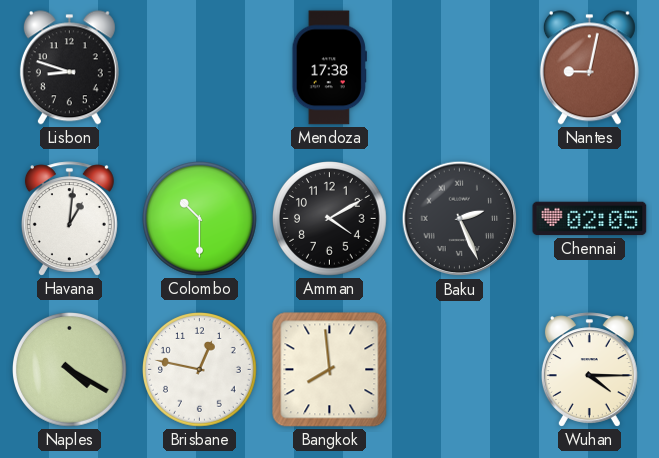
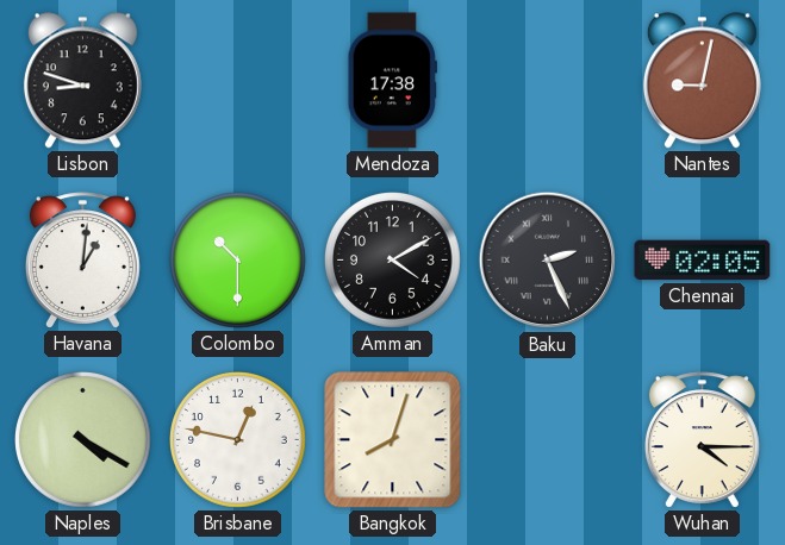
Bangkok: 7:59 -> 8:03
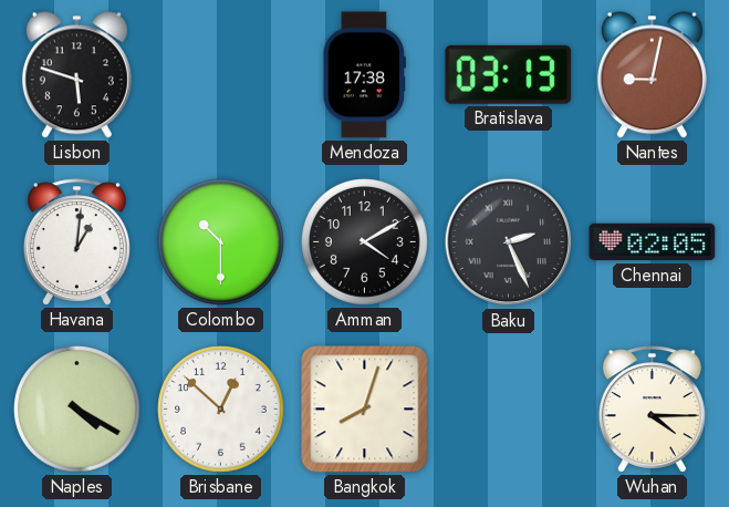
Lisbon: 8:48 -> 5:48
Bratislava: none -> 03:13
Brisbane: 12:47 -> 12:52
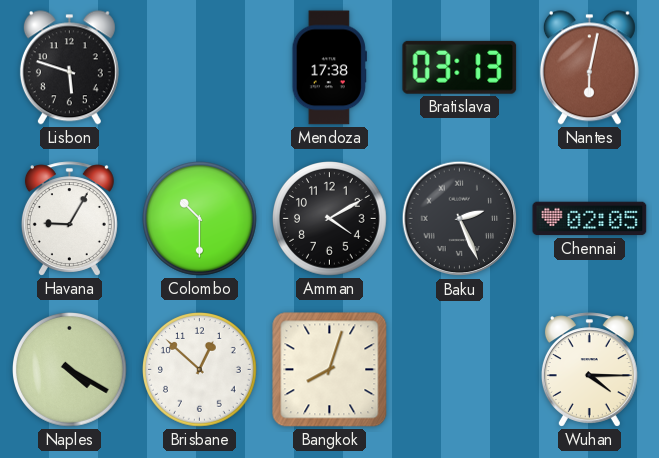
Nantes: 9:02 -> 6:02
Havana: 1:01 -> 9:05
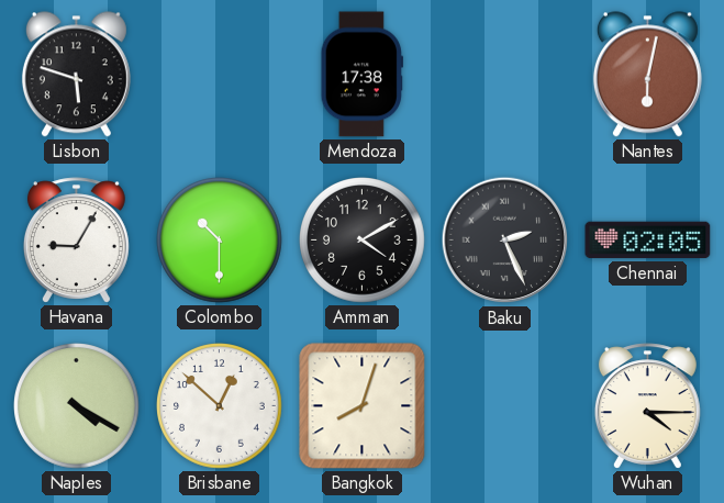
Bratislava: 03:13 -> none
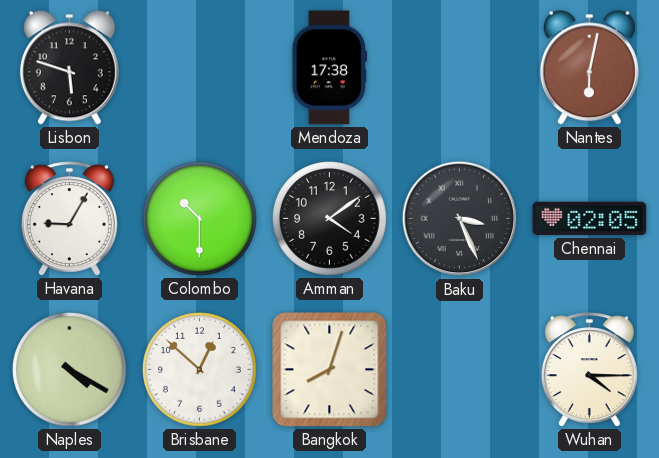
Amman: 4:10 -> 4:09
Baku: 2:26 -> 3:26
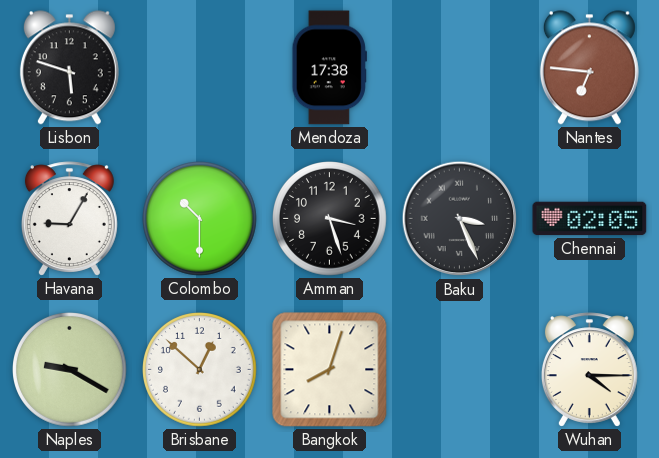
Nantes: 6:02 -> 6:46
Amman: 4:09 -> 3:27
Naples: 4:20 -> 9:20
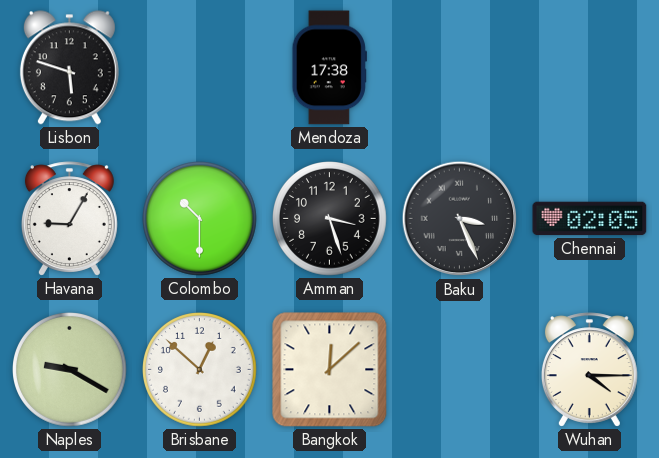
Nantes: 6:46 -> none
Bangkok: 8:03 -> 12:08
